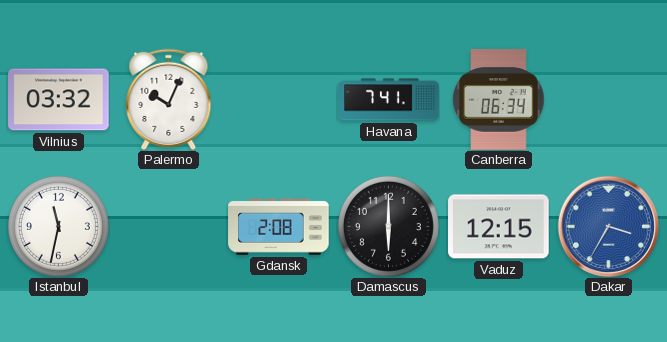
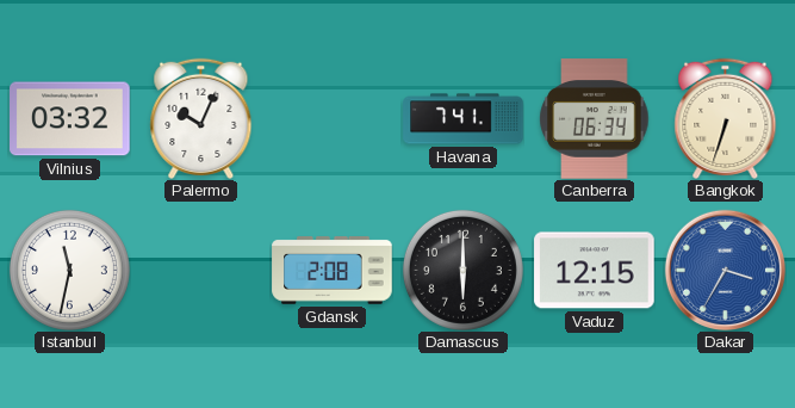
Bangkok: none -> 6:33
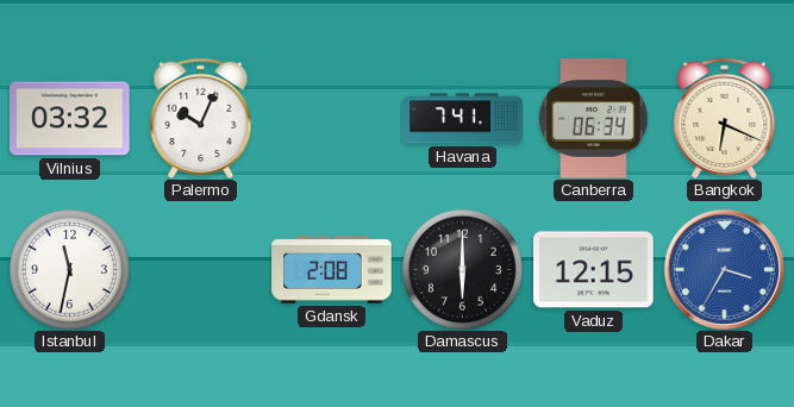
Bangkok: 6:33 -> 6:19
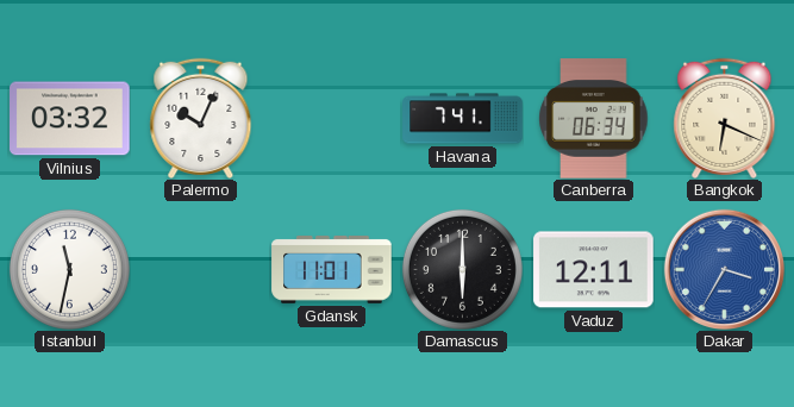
Gdansk: 2:08 -> 11:01
Vaduz: 12:15 -> 12:11
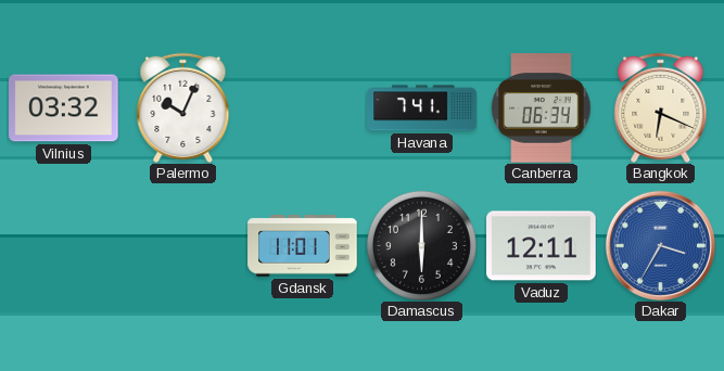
Istanbul: 11:32 -> none
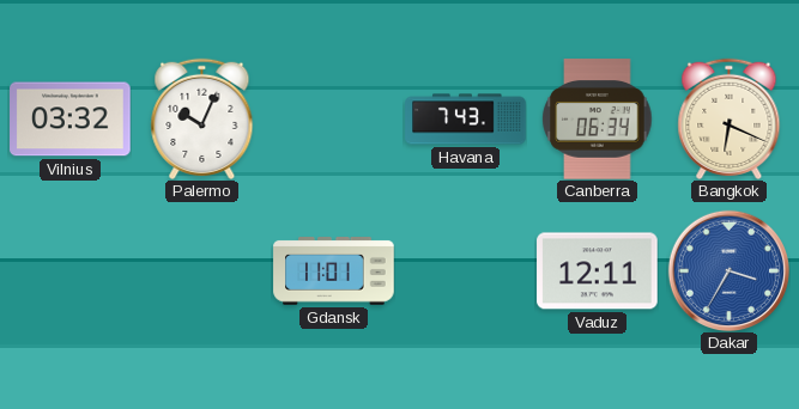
Havana: 7:41 -> 7:43
Damascus: 6:00 -> none
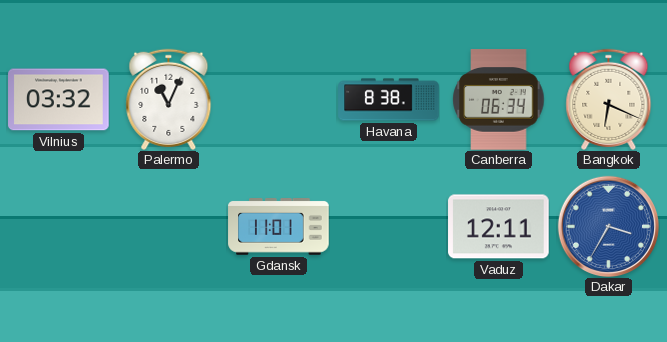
Palermo: 10:04 -> 11:04
Havana: 7:43 -> 8:38
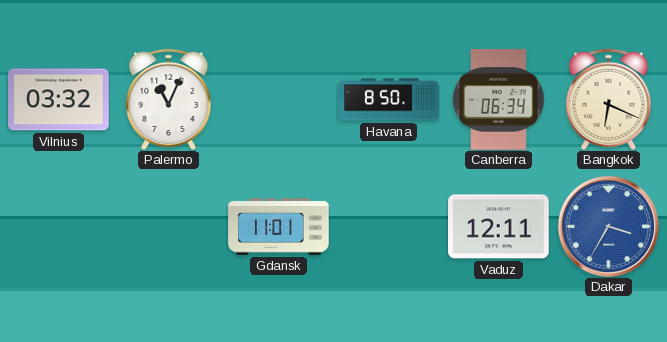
Havana: 8:38 -> 8:50
